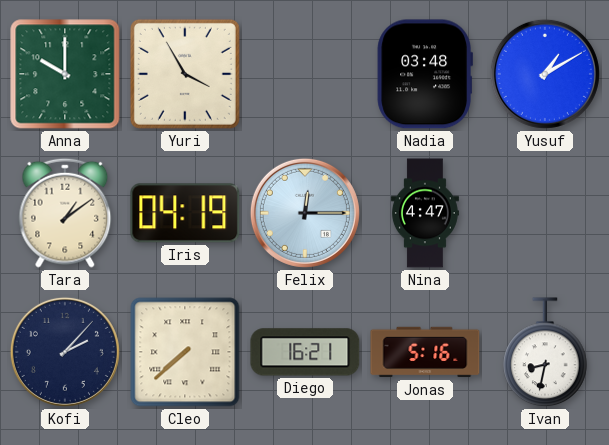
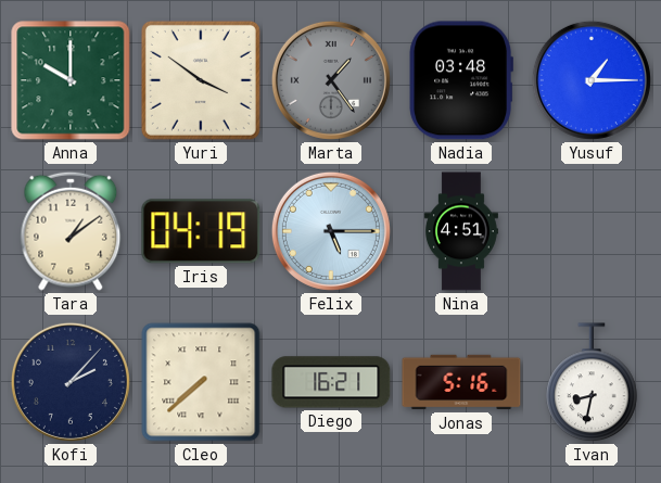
Yuri: 3:55 -> 3:51
Marta: none -> 1:24
Yusuf: 1:10 -> 1:15
Felix: 12:15 -> 5:15
Nina: 4:47 -> 4:51
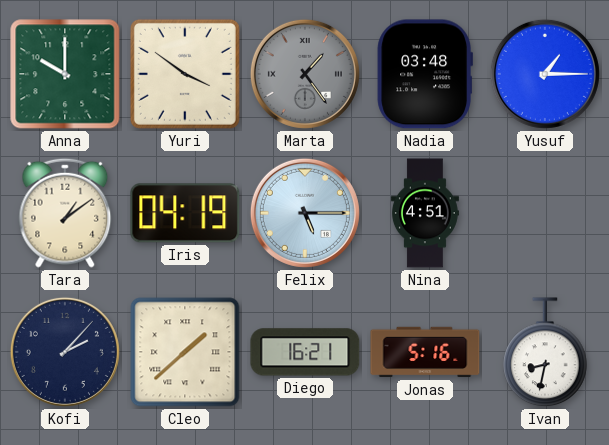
Cleo: 7:38 -> 1:38
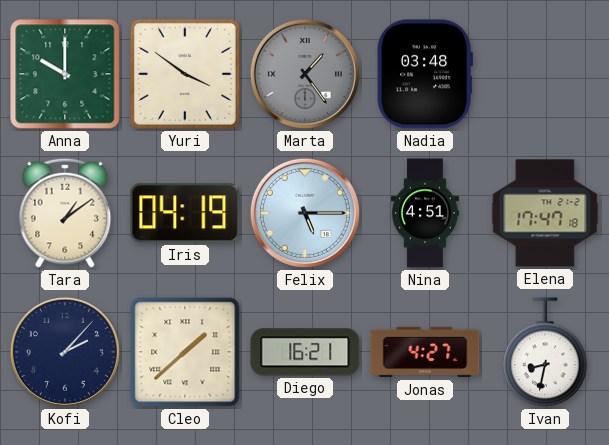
Yusuf: 1:15 -> none
Elena: none -> 17:47
Jonas: 5:16 -> 4:27
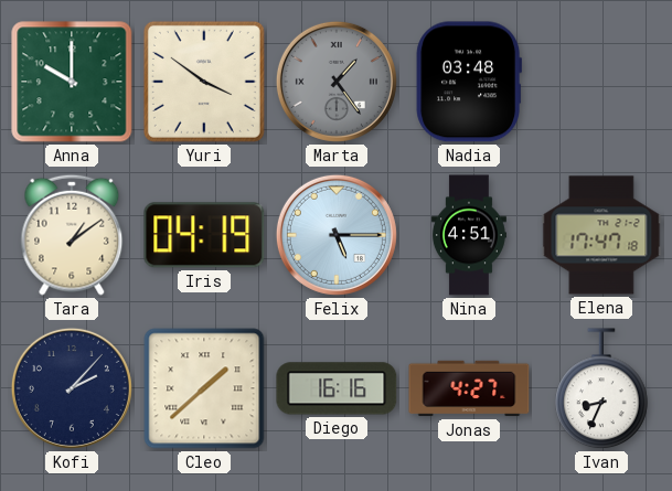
Diego: 16:21 -> 16:16
Ivan: 8:32 -> 8:34
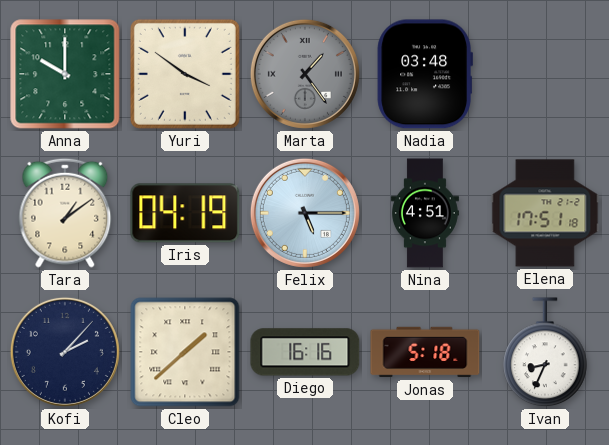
Elena: 17:47 -> 17:51
Jonas: 4:27 -> 5:18
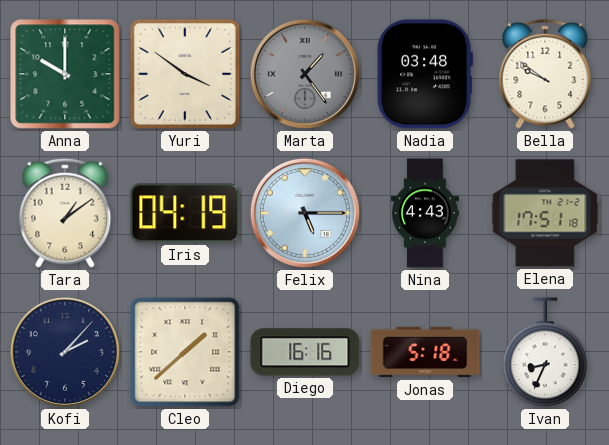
Bella: none -> 9:51
Nina: 4:51 -> 4:43
